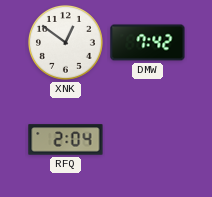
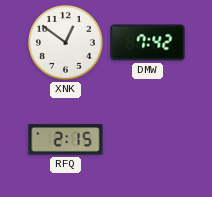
RFQ: 2:04 -> 2:15
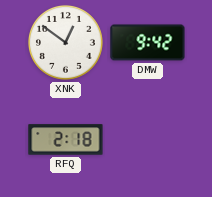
DMW: 7:42 -> 9:42
RFQ: 2:15 -> 2:18
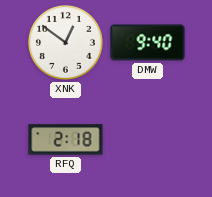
DMW: 9:42 -> 9:40
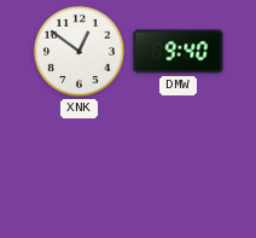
RFQ: 2:18 -> none
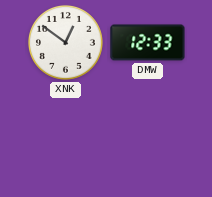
DMW: 9:40 -> 12:33
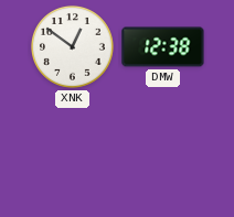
DMW: 12:33 -> 12:38
